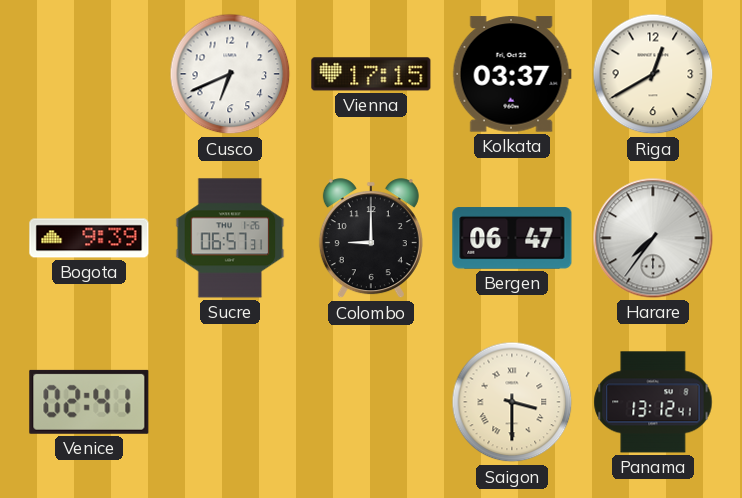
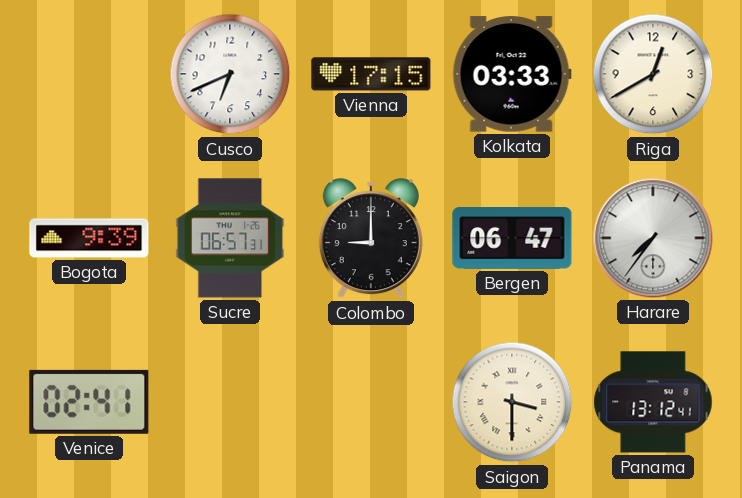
Kolkata: 03:37 -> 03:33
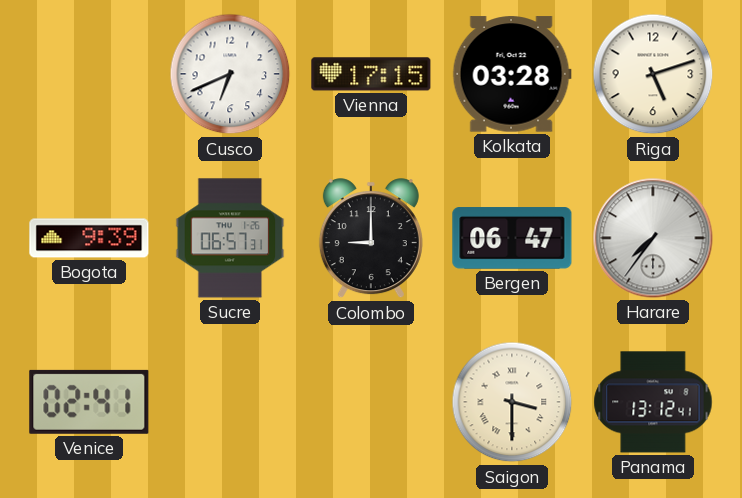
Kolkata: 03:33 -> 03:28
Riga: 12:40 -> 5:12
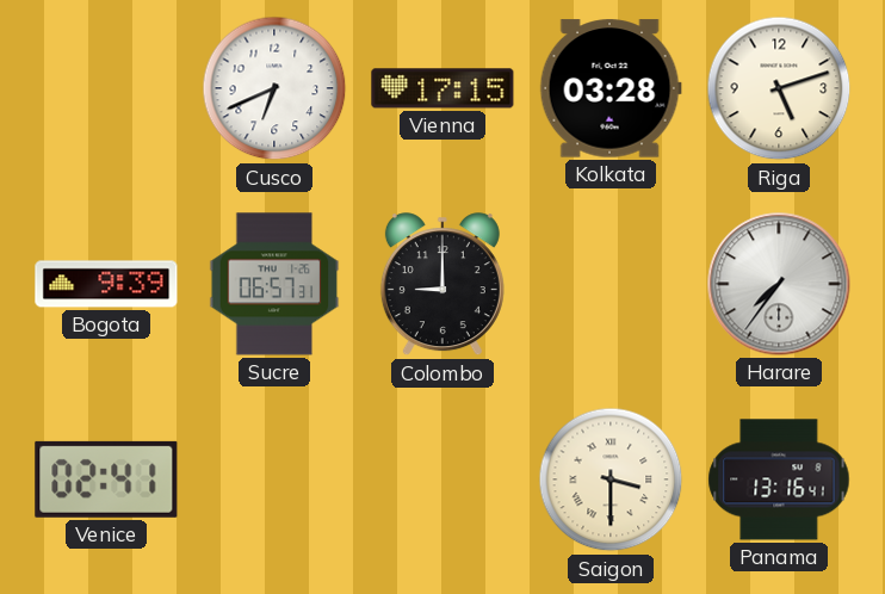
Bergen: 06:47 -> none
Panama: 13:12 -> 13:16
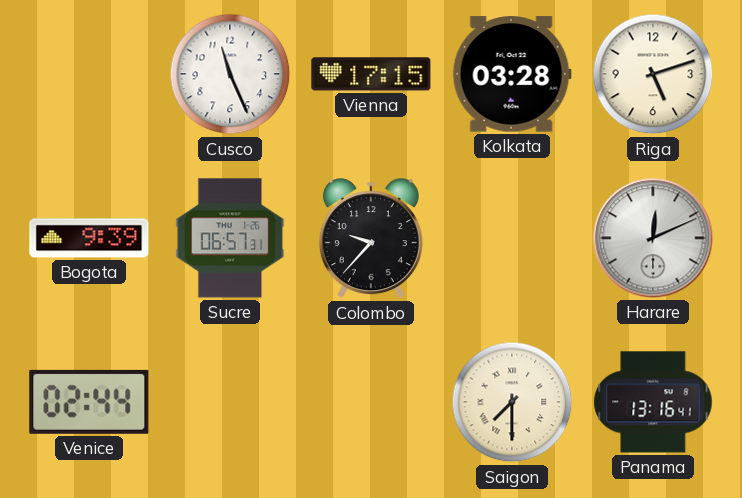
Cusco: 6:41 -> 11:26
Colombo: 9:00 -> 9:37
Harare: 7:36 -> 12:11
Venice: 02:41 -> 02:44
Saigon: 3:30 -> 7:30
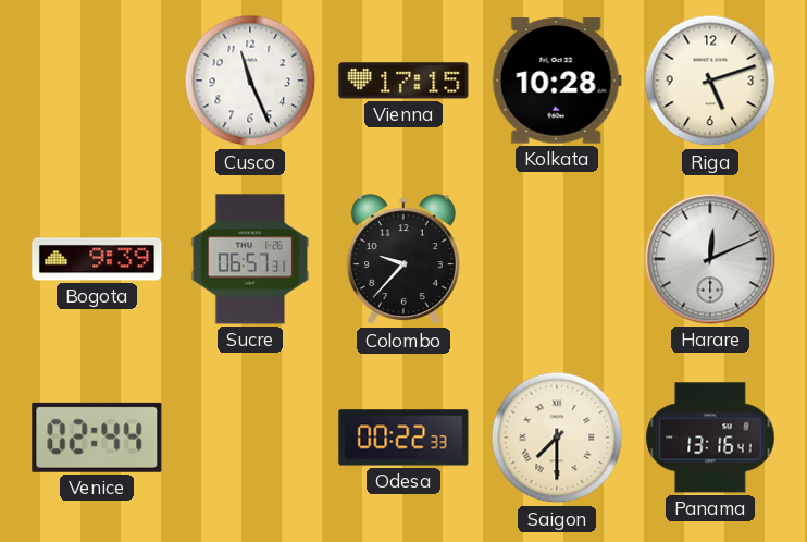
Kolkata: 03:28 -> 10:28
Odesa: none -> 00:22
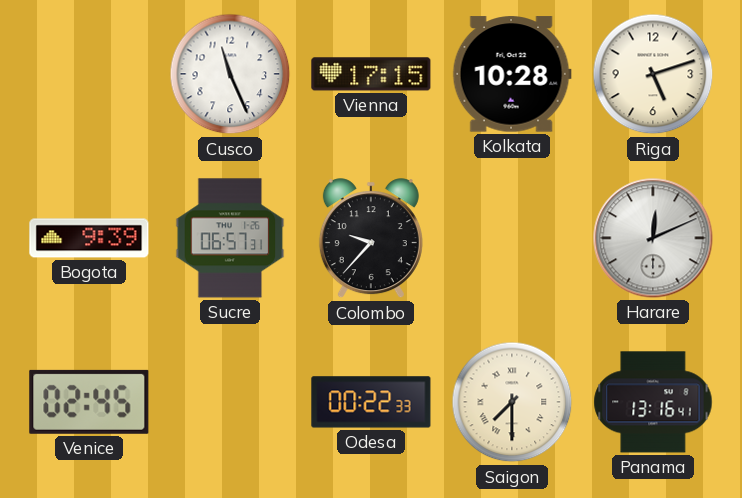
Venice: 02:44 -> 02:45
